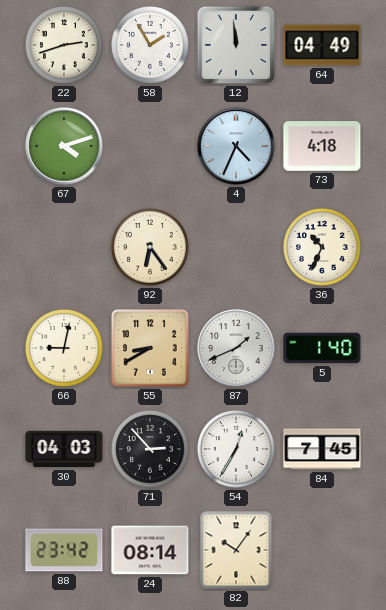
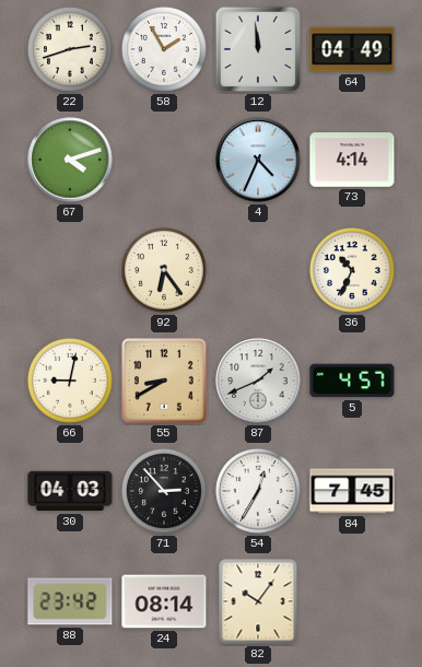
73: 4:18 -> 4:14
5: 1:40 -> 4:57
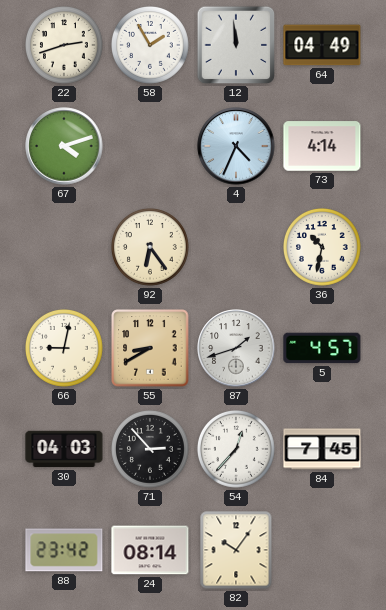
36: 10:34 -> 10:32
87: 1:41 -> 1:42
54: 12:35 -> 12:37
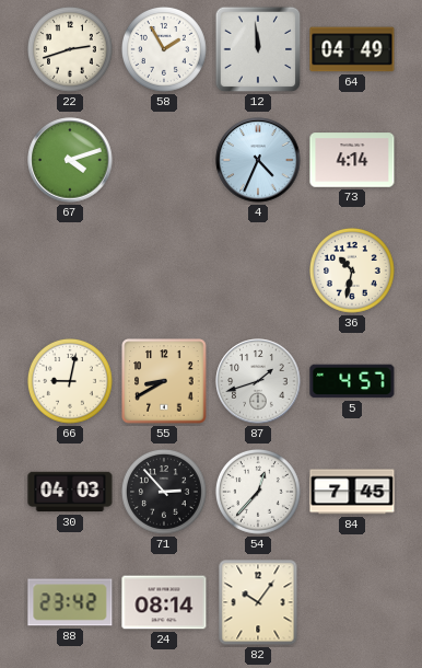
92: 6:24 -> none
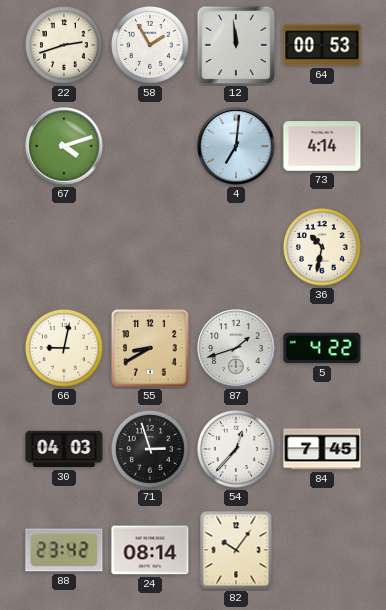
64: 04:49 -> 00:53
4: 4:34 -> 7:01
5: 4:57 -> 4:22
71: 2:53 -> 2:57
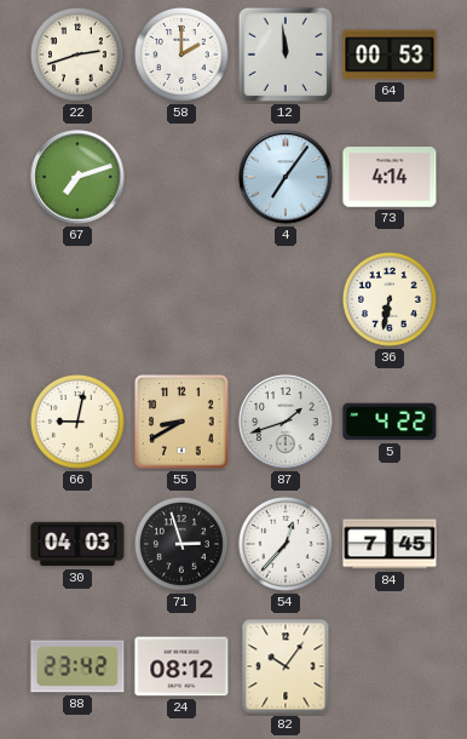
58: 1:55 -> 2:00
67: 4:12 -> 7:12
4: 7:01 -> 7:06
36: 10:32 -> 6:32
24: 08:14 -> 08:12
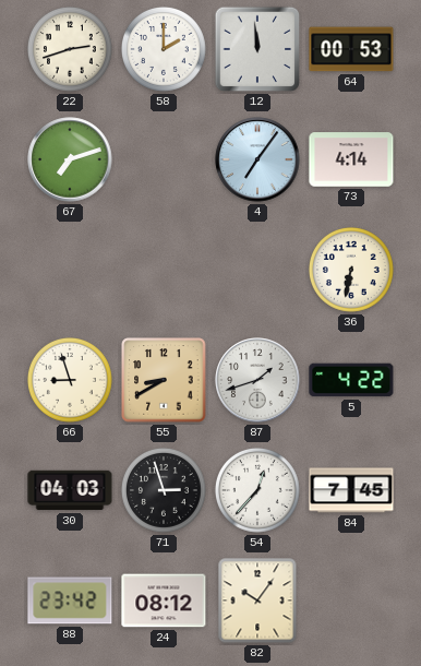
66: 9:02 -> 8:57
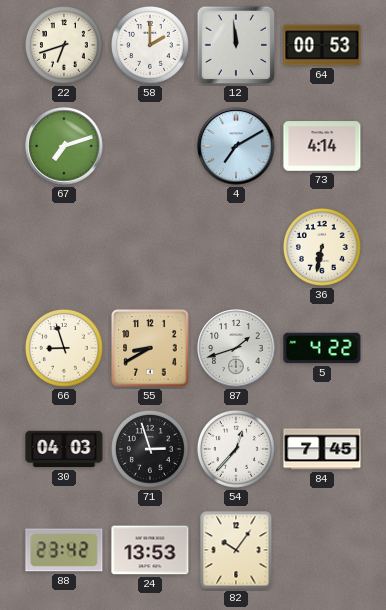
22: 2:42 -> 6:42
4: 7:06 -> 7:10
24: 08:12 -> 13:53
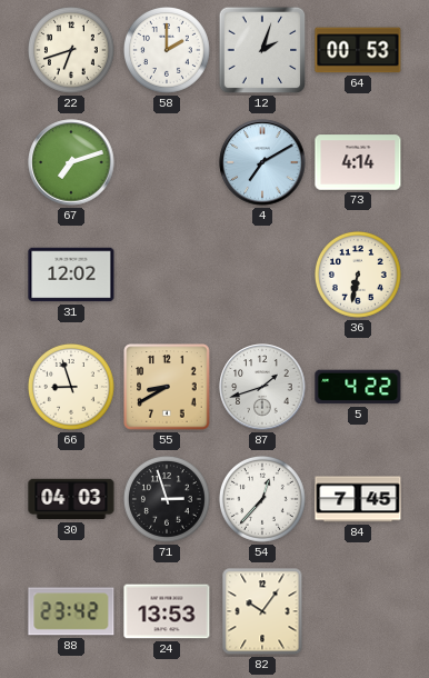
12: 11:59 -> 2:03
31: none -> 12:02
